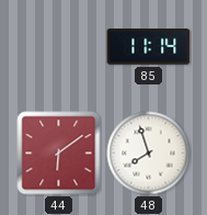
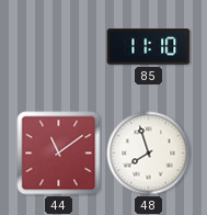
85: 11:14 -> 11:10
44: 6:09 -> 11:09
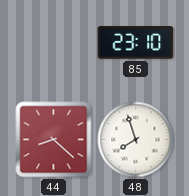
85: 11:10 -> 23:10
44: 11:09 -> 8:22
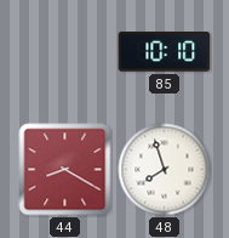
85: 23:10 -> 10:10
44: 8:22 -> 8:20
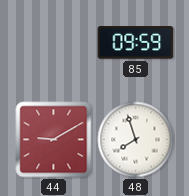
85: 10:10 -> 09:59
44: 8:20 -> 9:10
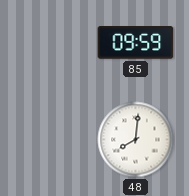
44: 9:10 -> none
48: 7:57 -> 8:01
